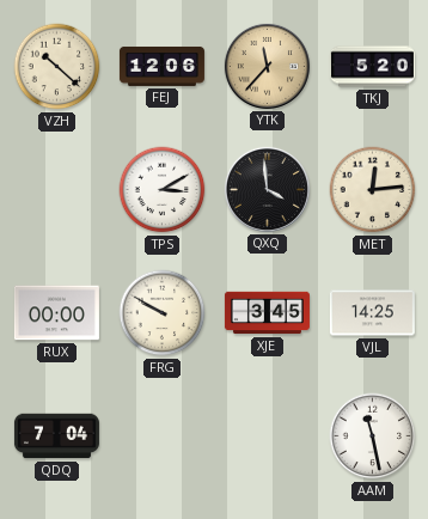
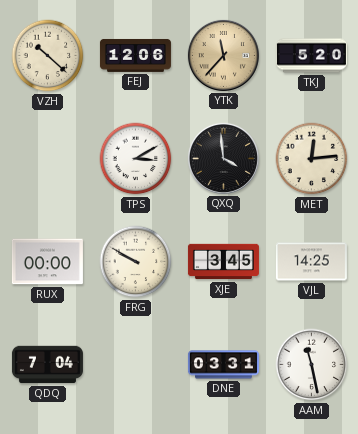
DNE: none -> 03:31
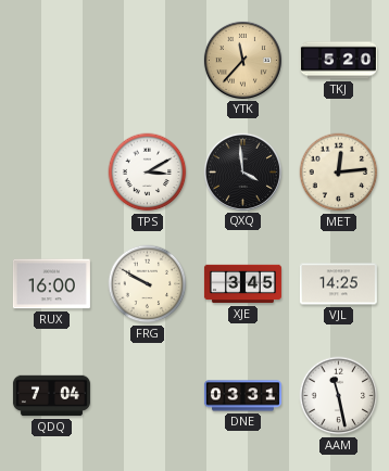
VZH: 10:22 -> none
FEJ: 12:06 -> none
RUX: 00:00 -> 16:00
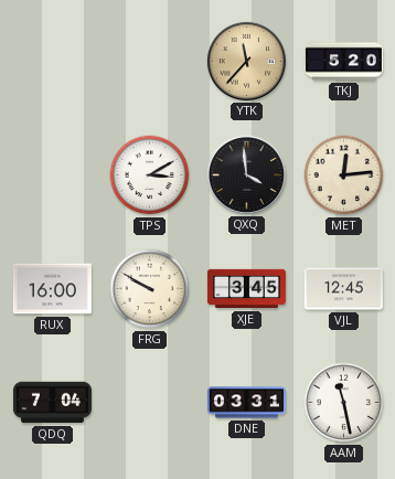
VJL: 14:25 -> 12:45
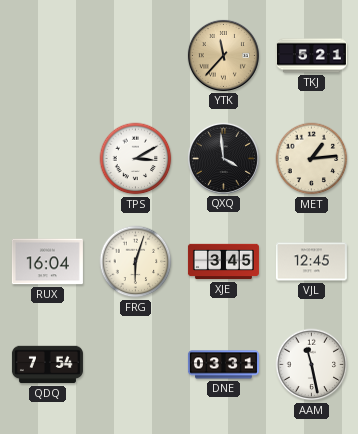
TKJ: 5:20 -> 5:21
MET: 12:14 -> 1:14
RUX: 16:00 -> 16:04
FRG: 9:50 -> 6:03
QDQ: 7:04 -> 7:54
